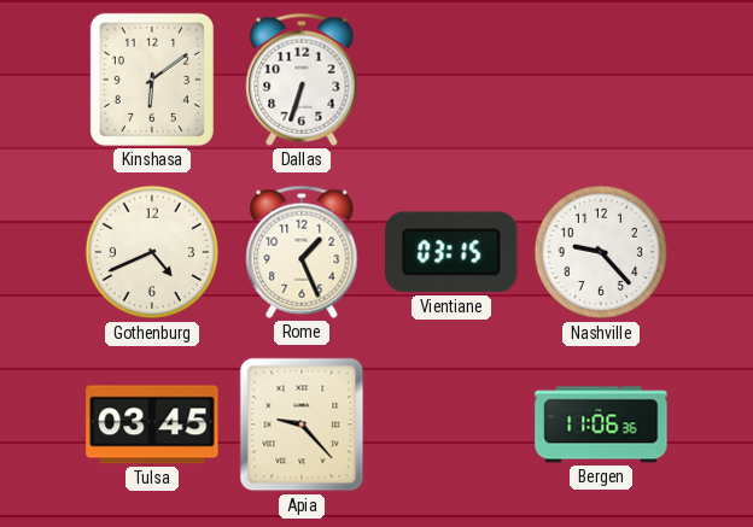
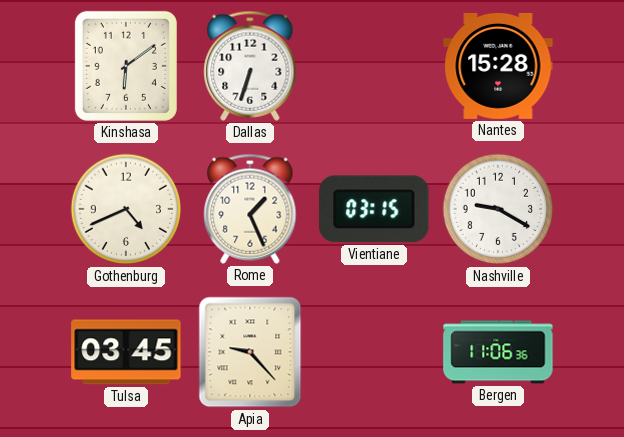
Nantes: none -> 15:28
Nashville: 9:23 -> 9:20
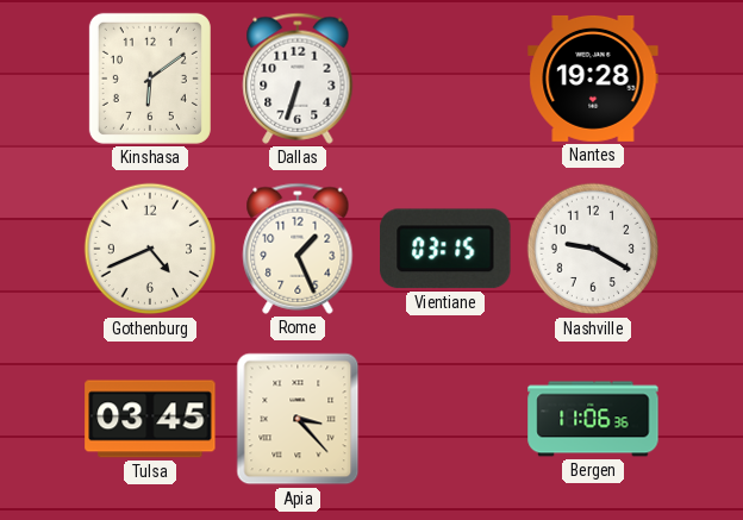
Nantes: 15:28 -> 19:28
Apia: 9:23 -> 3:23
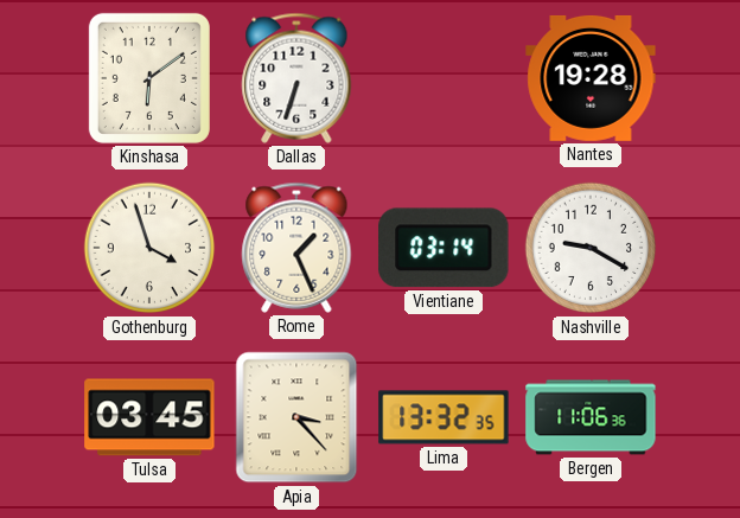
Gothenburg: 4:41 -> 3:57
Vientiane: 03:15 -> 03:14
Lima: none -> 13:32
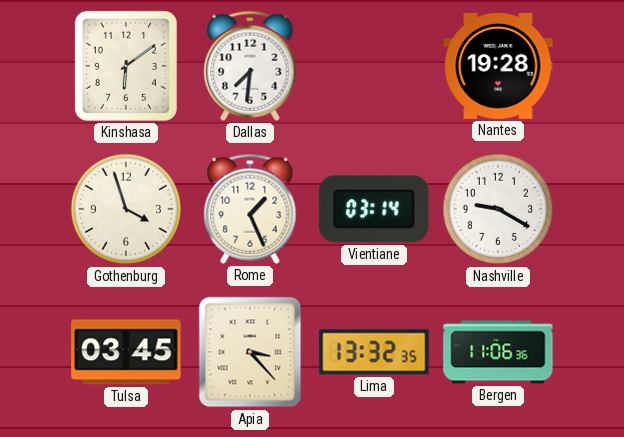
Dallas: 6:33 -> 7:31
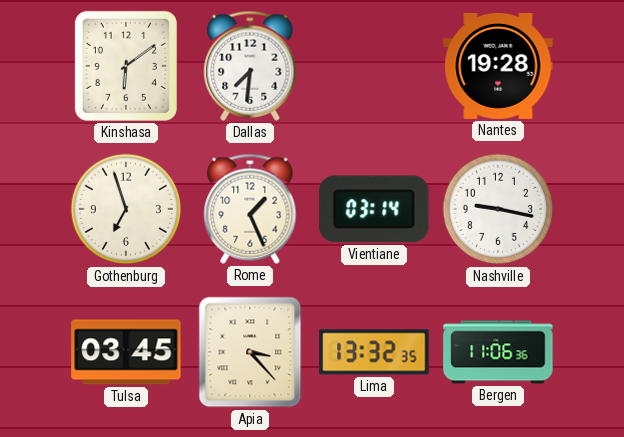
Gothenburg: 3:57 -> 6:57
Nashville: 9:20 -> 9:17
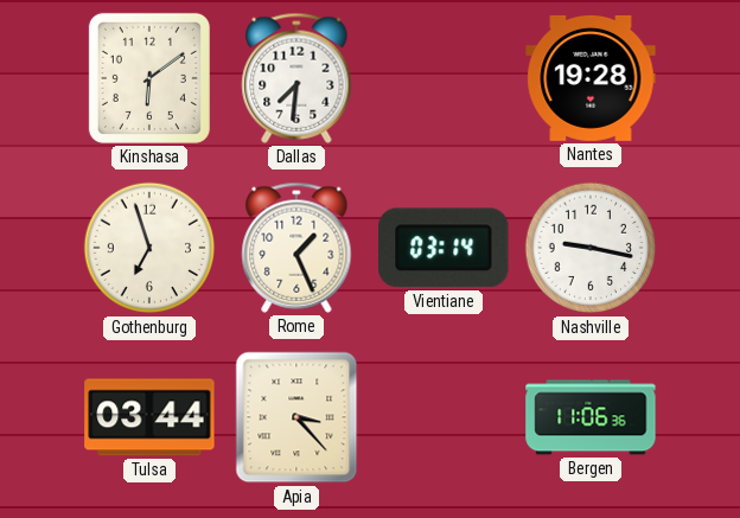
Tulsa: 03:45 -> 03:44
Lima: 13:32 -> none
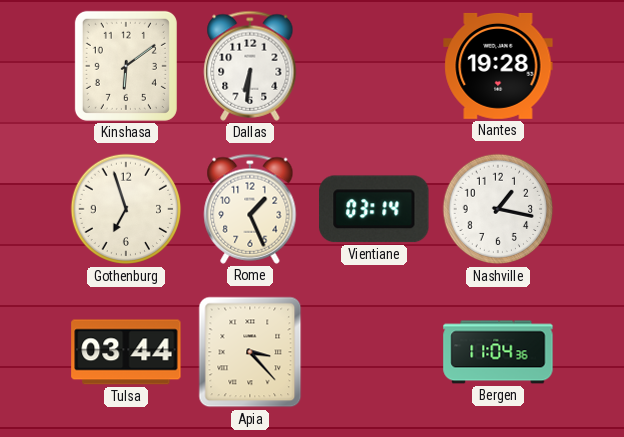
Dallas: 7:31 -> 6:31
Nashville: 9:17 -> 1:17
Bergen: 11:06 -> 11:04
